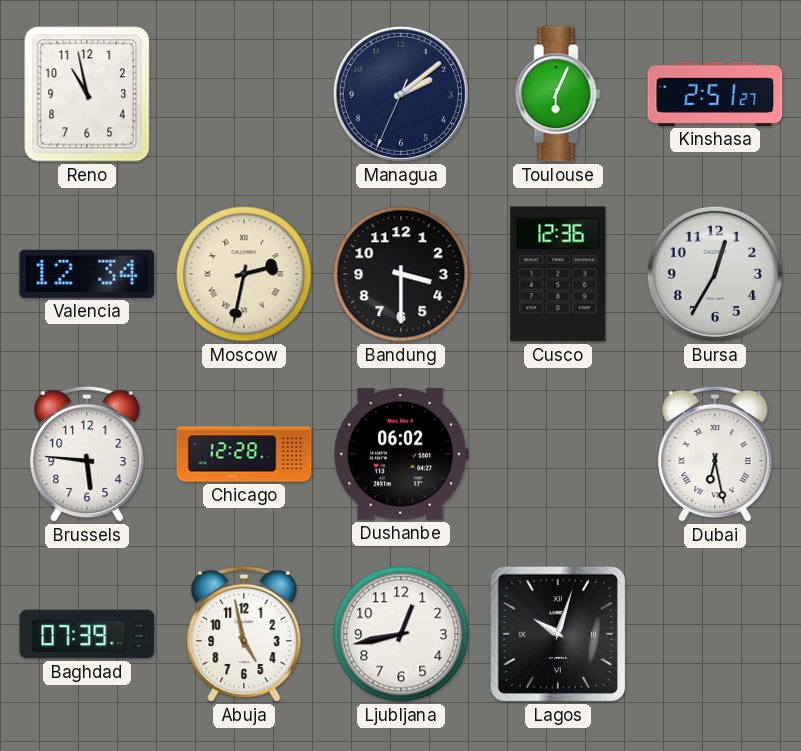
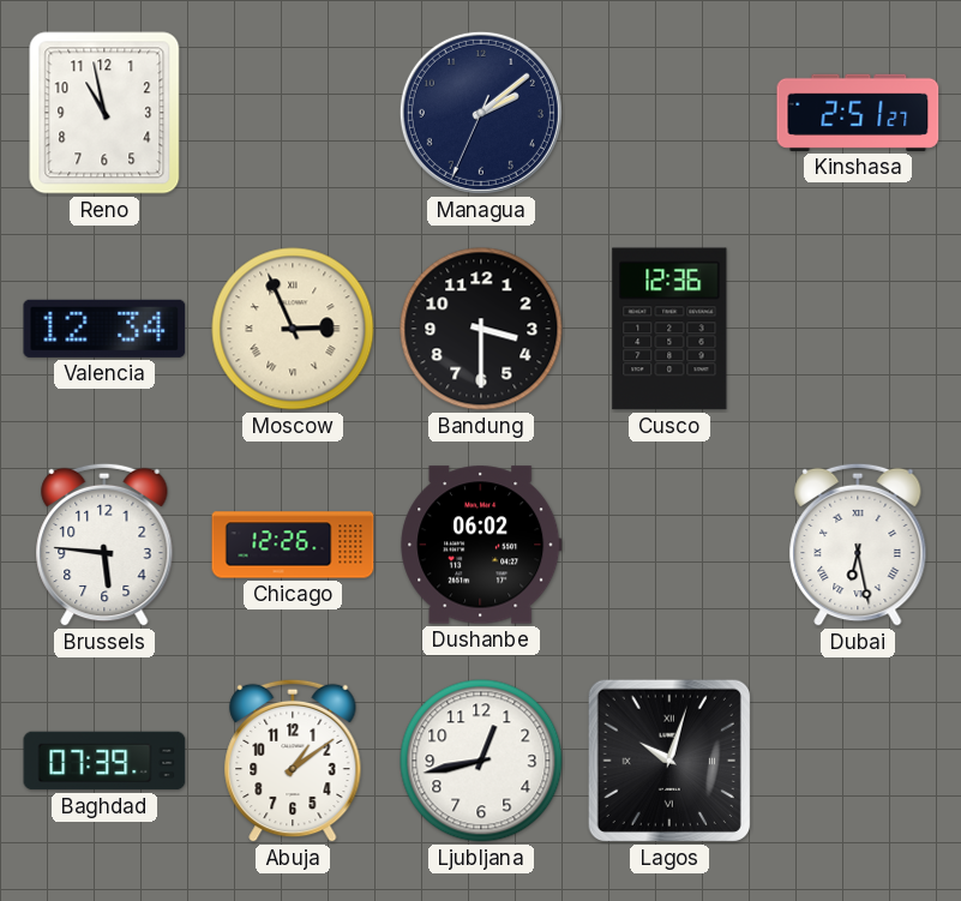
Toulouse: 6:04 -> none
Moscow: 2:32 -> 2:56
Bursa: 12:35 -> none
Chicago: 12:28 -> 12:26
Abuja: 4:58 -> 1:09
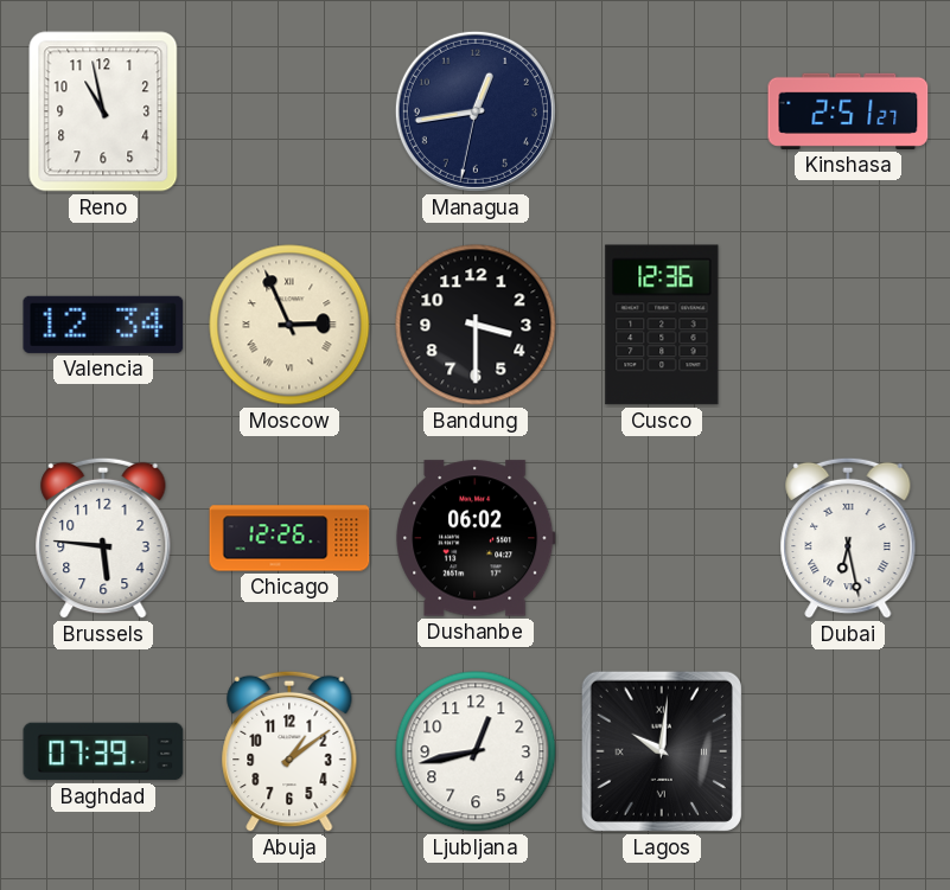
Managua: 2:08 -> 12:43
Lagos: 10:03 -> 10:01
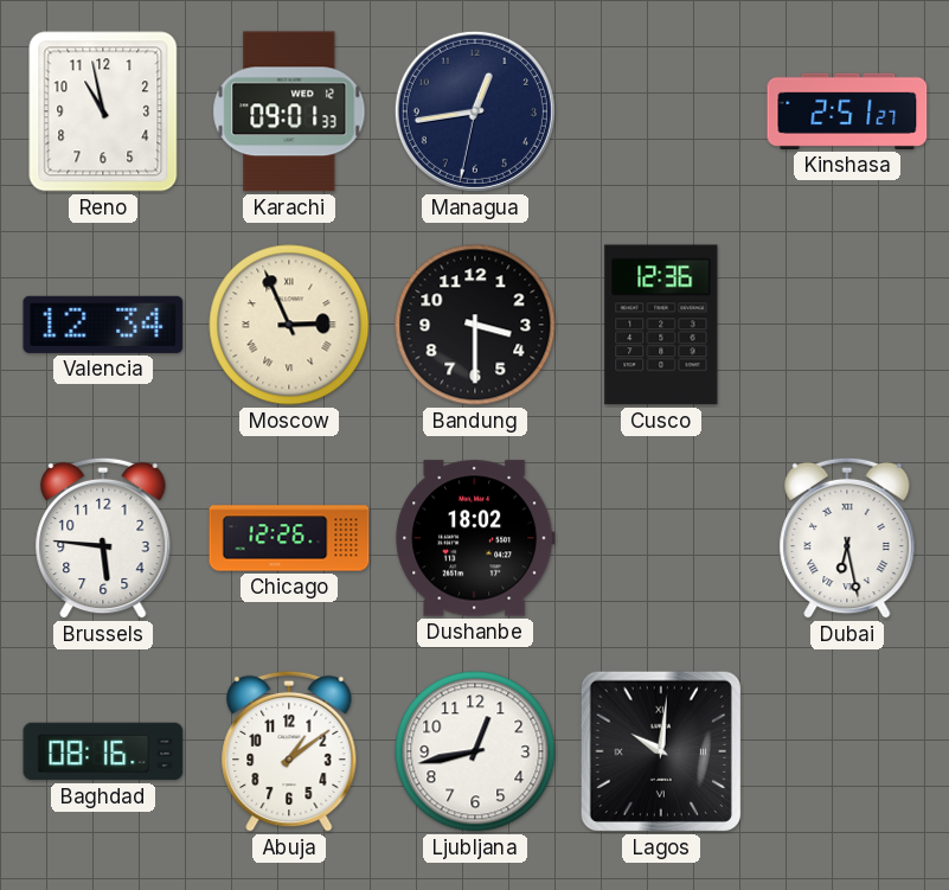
Karachi: none -> 09:01
Dushanbe: 06:02 -> 18:02
Baghdad: 07:39 -> 08:16
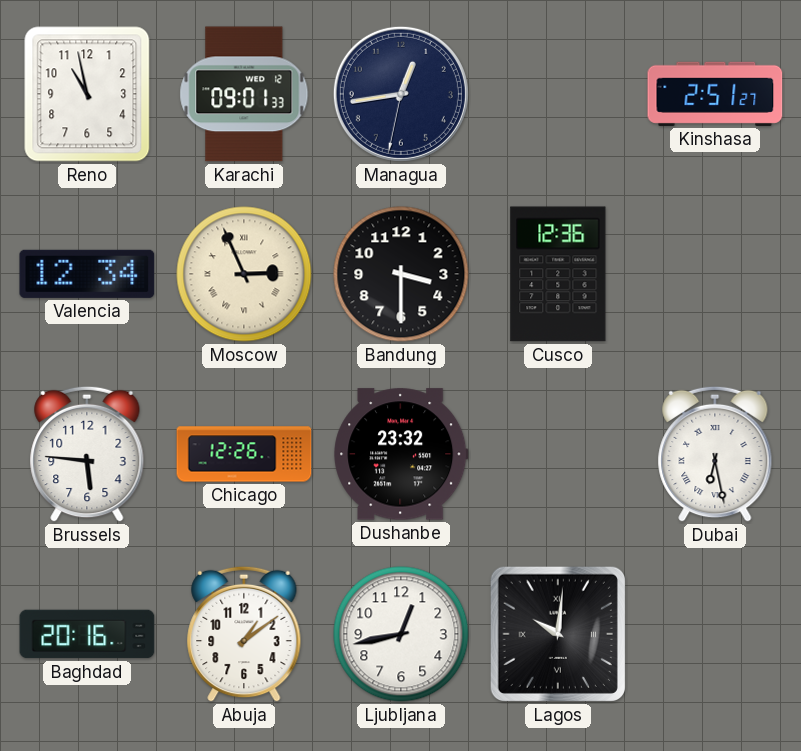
Dushanbe: 18:02 -> 23:32
Baghdad: 08:16 -> 20:16
